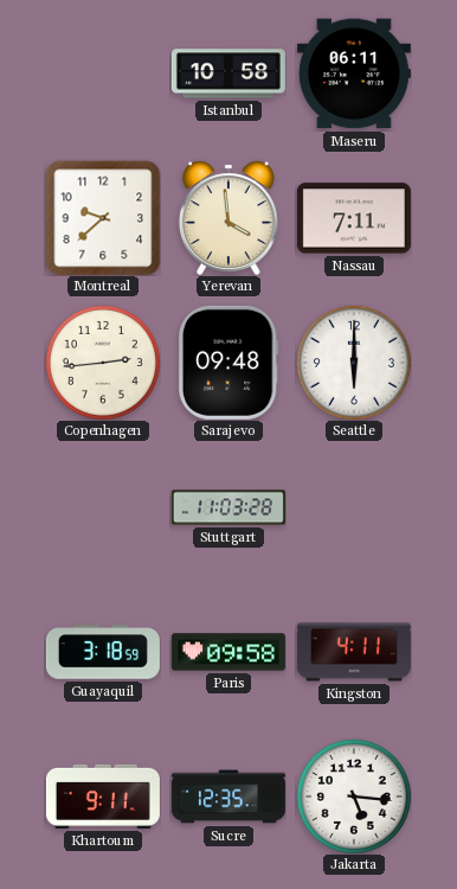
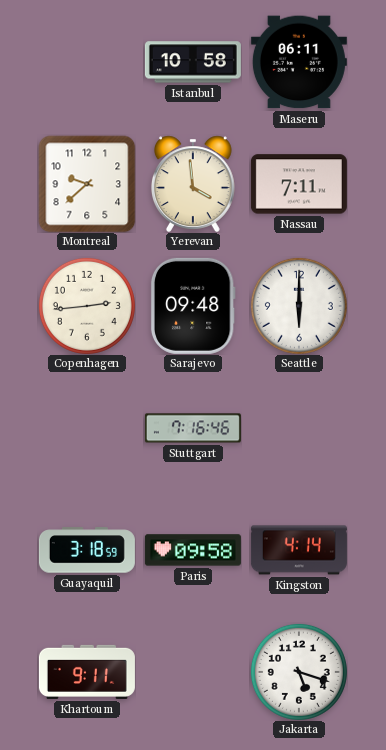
Stuttgart: 11:03 -> 7:16
Kingston: 4:11 -> 4:14
Sucre: 12:35 -> none
Jakarta: 5:16 -> 5:18
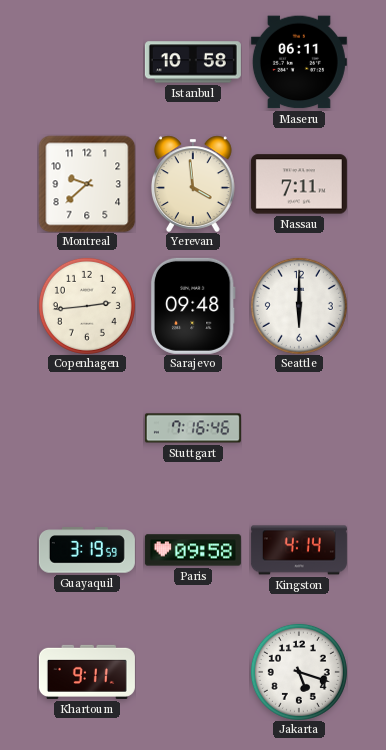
Guayaquil: 3:18 -> 3:19
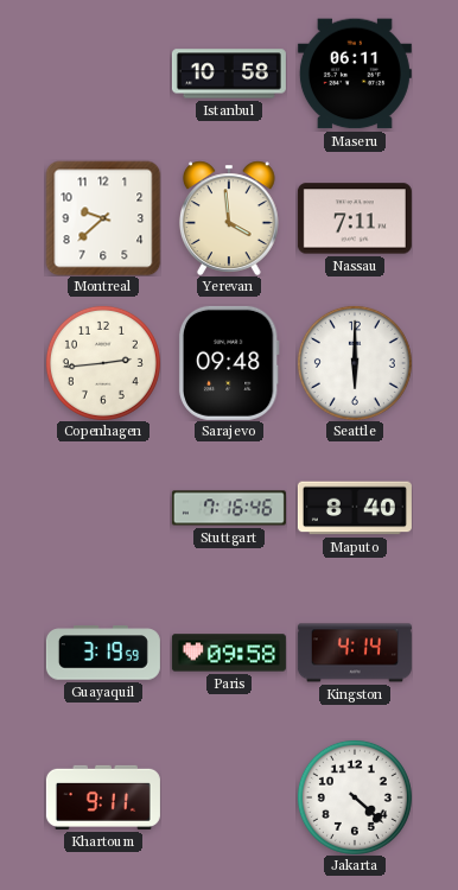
Maputo: none -> 8:40
Jakarta: 5:18 -> 4:22
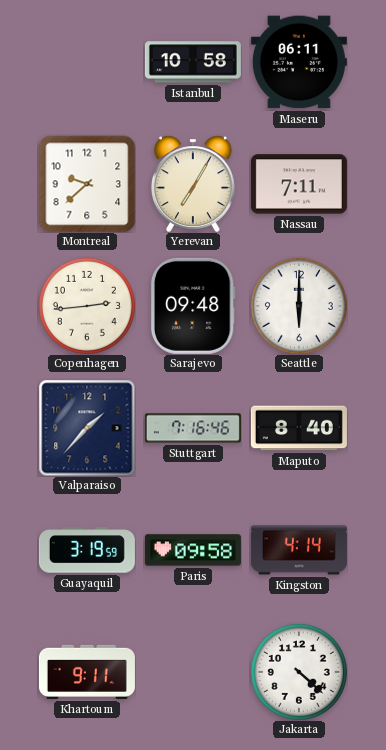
Yerevan: 3:59 -> 7:05
Valparaiso: none -> 1:37
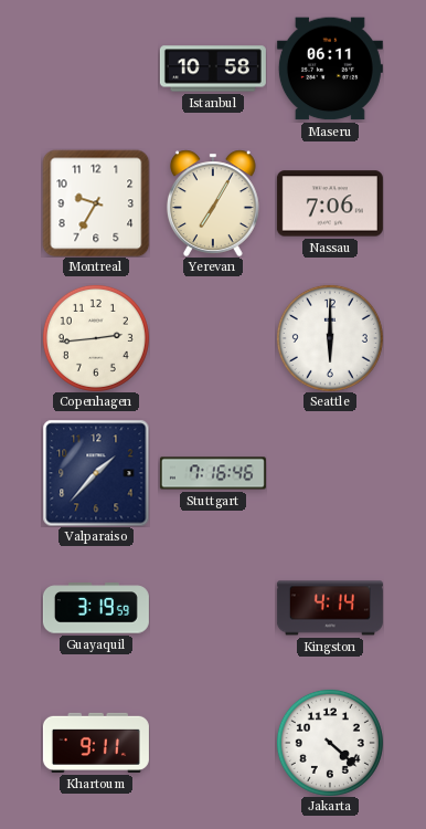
Montreal: 9:38 -> 9:35
Nassau: 7:11 -> 7:06
Sarajevo: 09:48 -> none
Maputo: 8:40 -> none
Paris: 09:58 -> none
